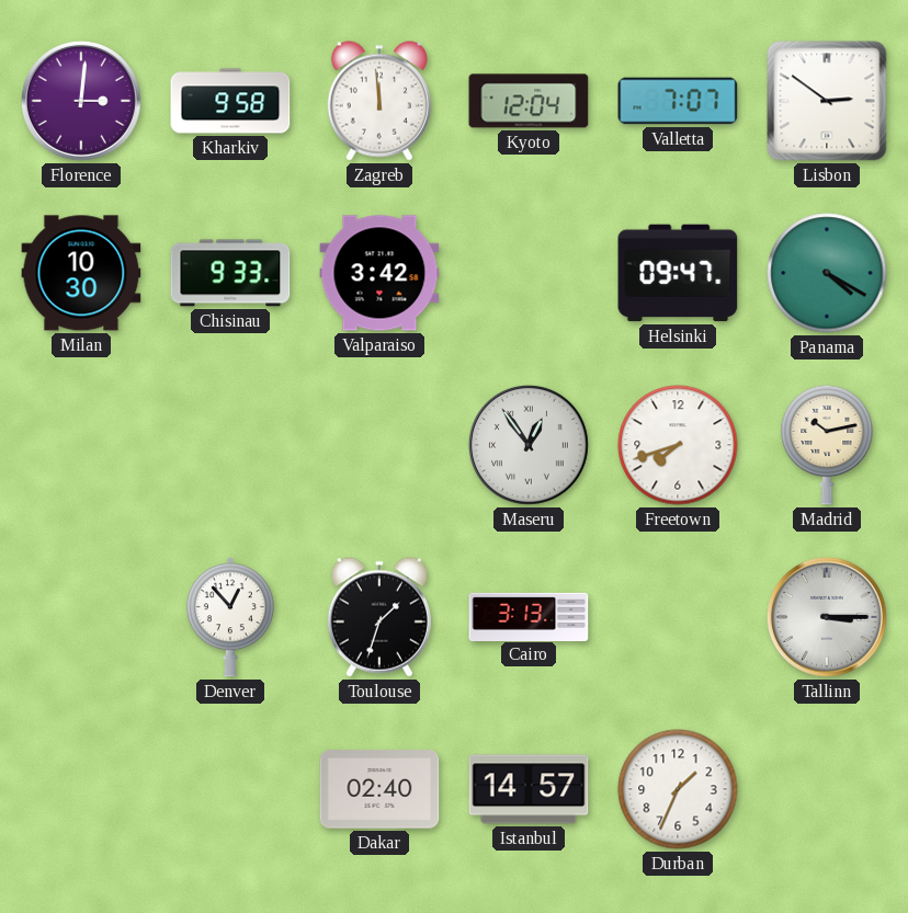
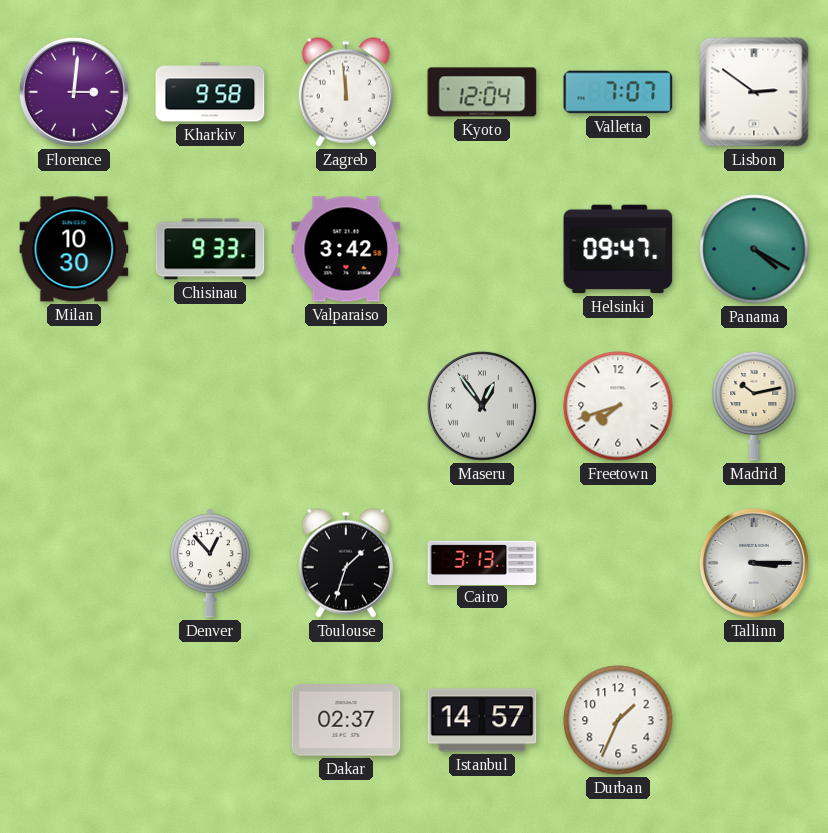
Dakar: 02:40 -> 02:37
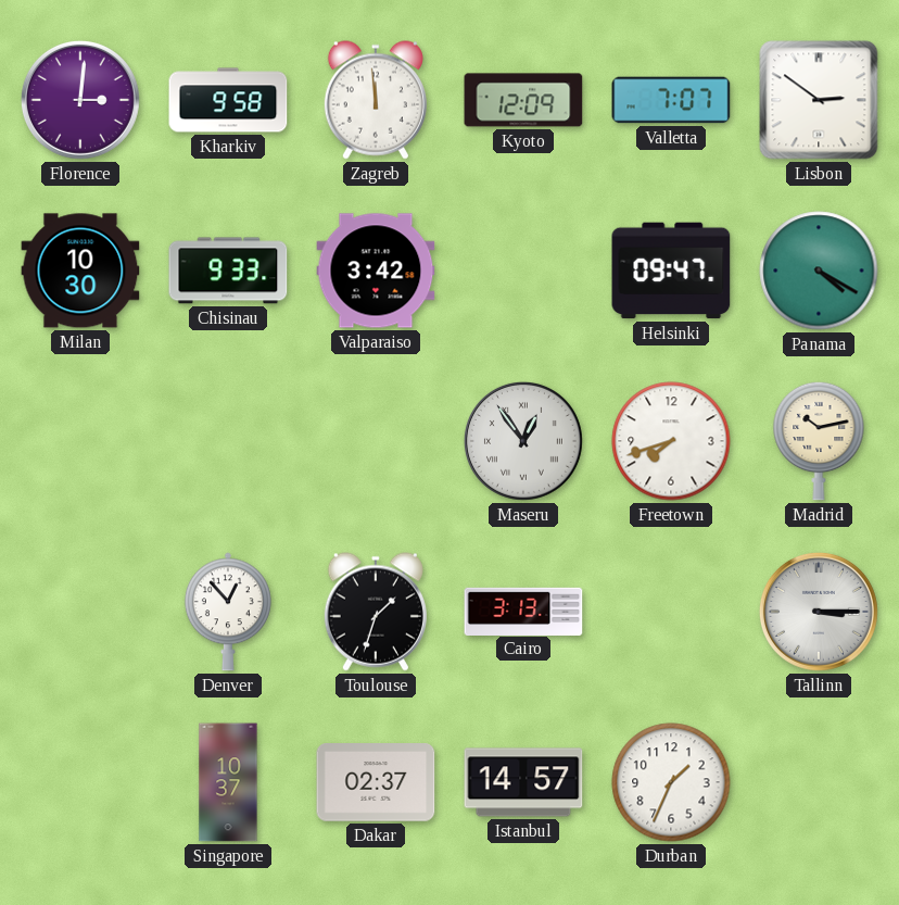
Kyoto: 12:04 -> 12:09
Singapore: none -> 10:37
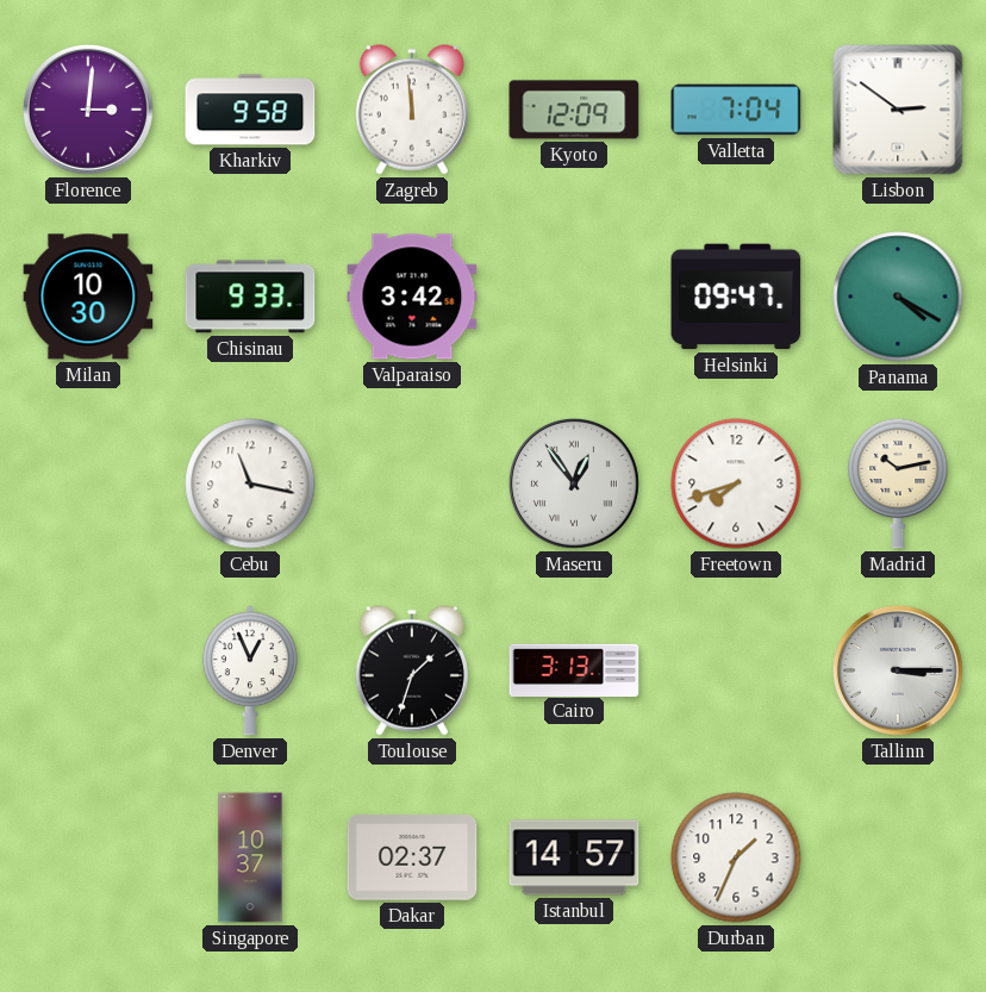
Valletta: 7:07 -> 7:04
Cebu: none -> 11:17
Denver: 12:53 -> 12:56
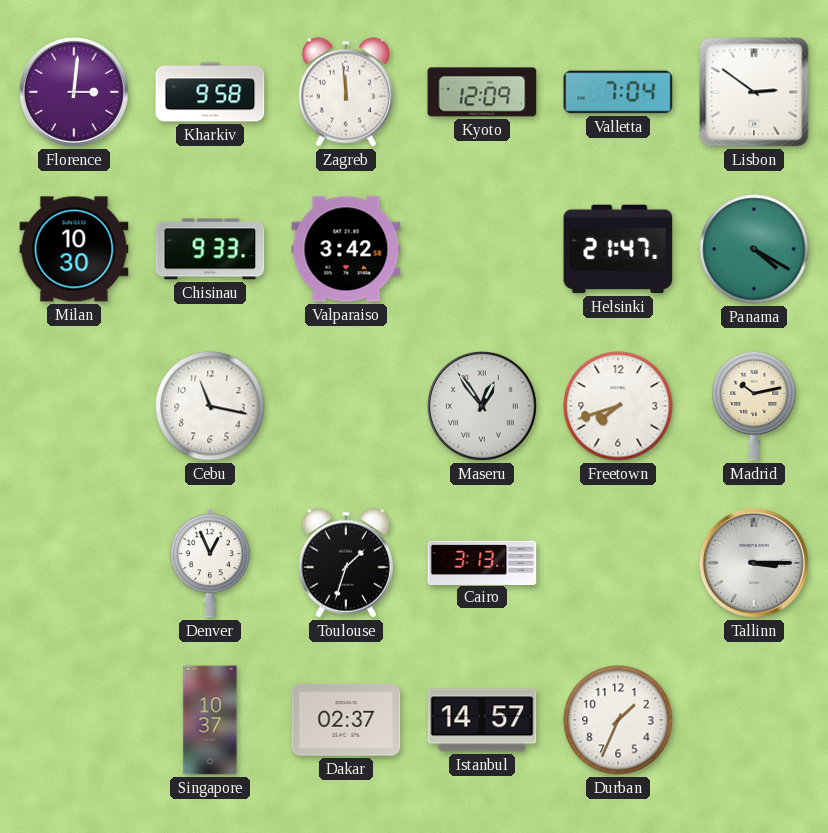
Helsinki: 09:47 -> 21:47
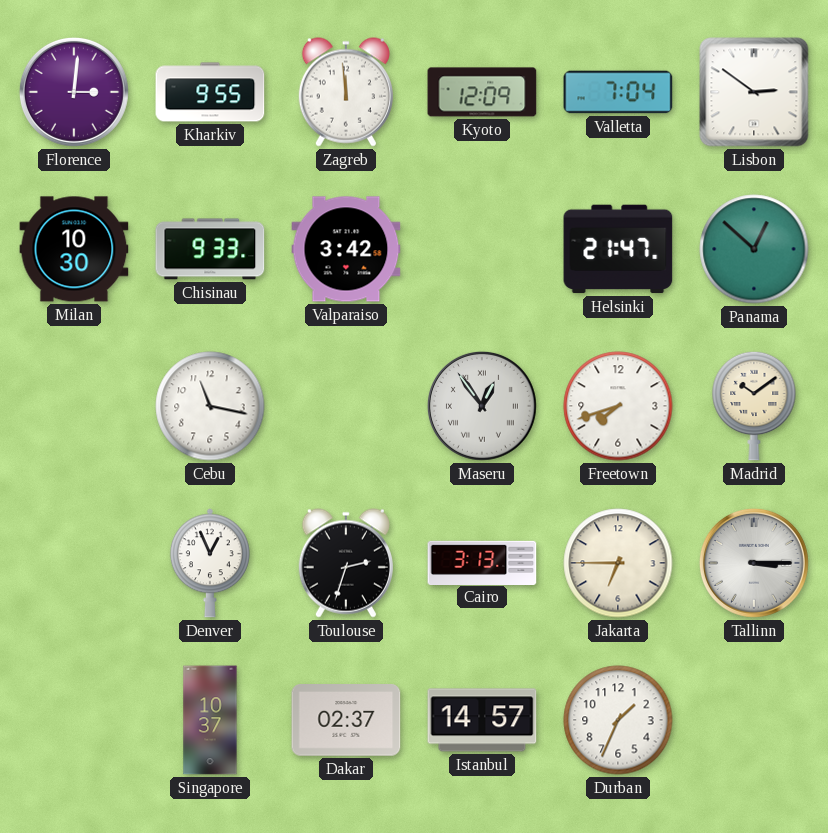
Kharkiv: 9:58 -> 9:55
Panama: 4:20 -> 12:52
Madrid: 10:13 -> 10:09
Toulouse: 1:33 -> 2:33
Jakarta: none -> 6:45
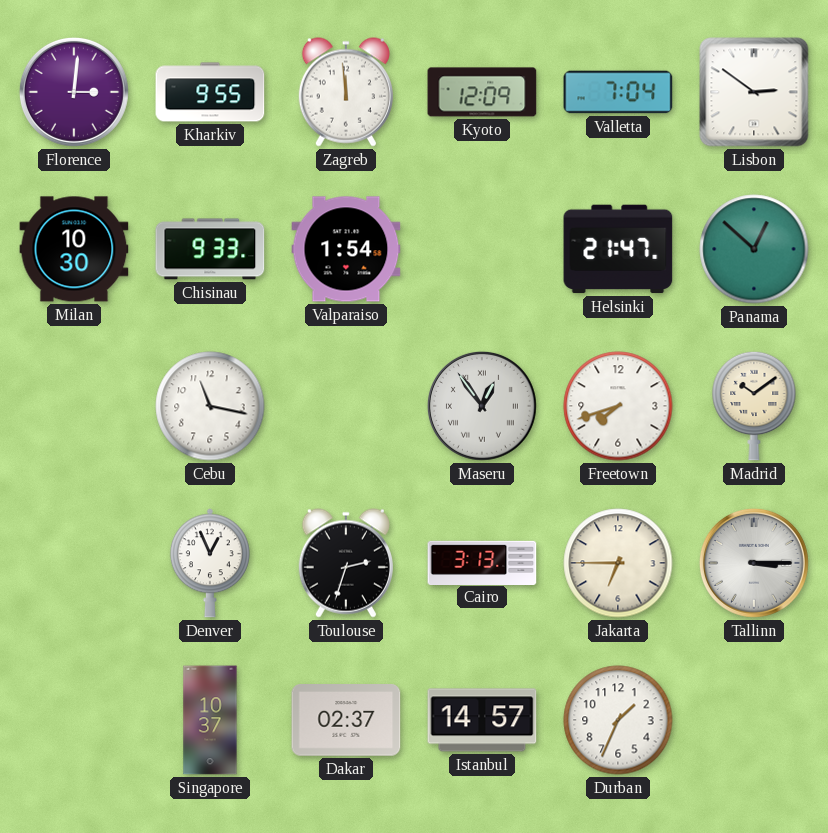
Valparaiso: 3:42 -> 1:54
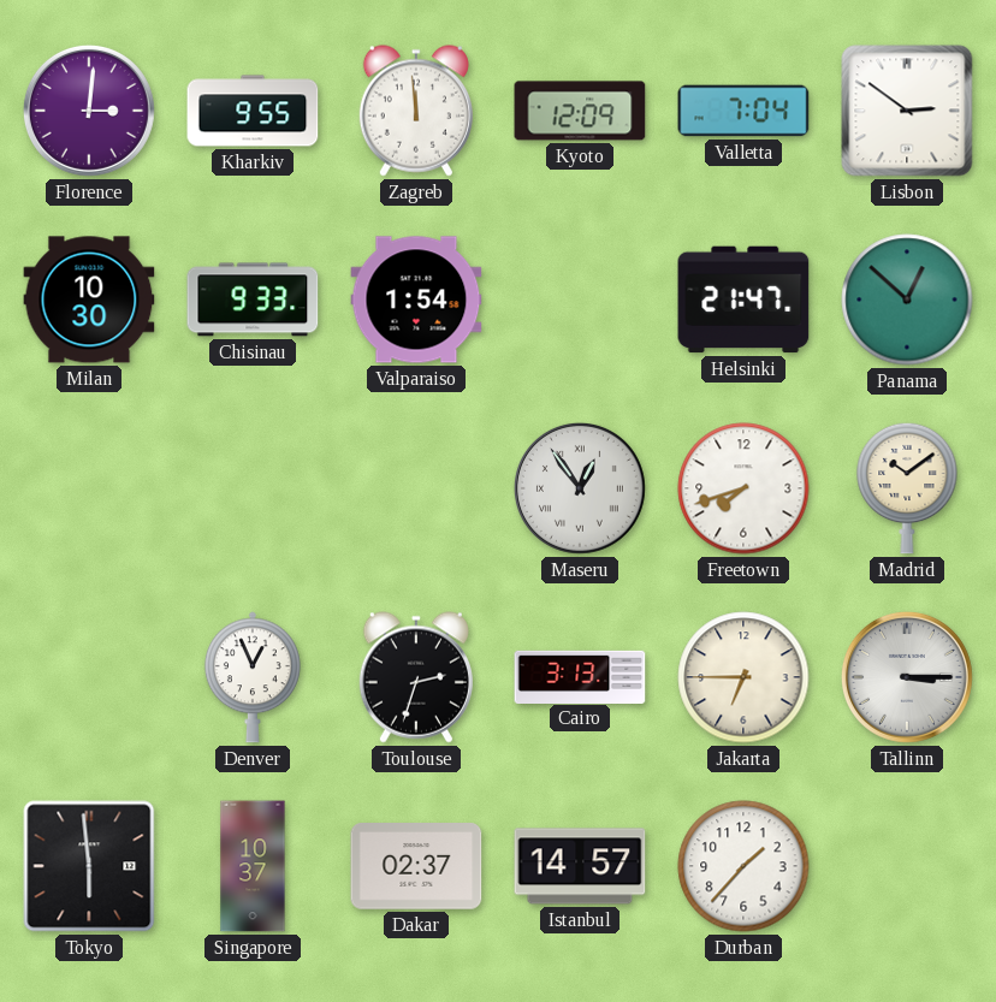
Cebu: 11:17 -> none
Tokyo: none -> 5:59
Durban: 1:34 -> 1:37
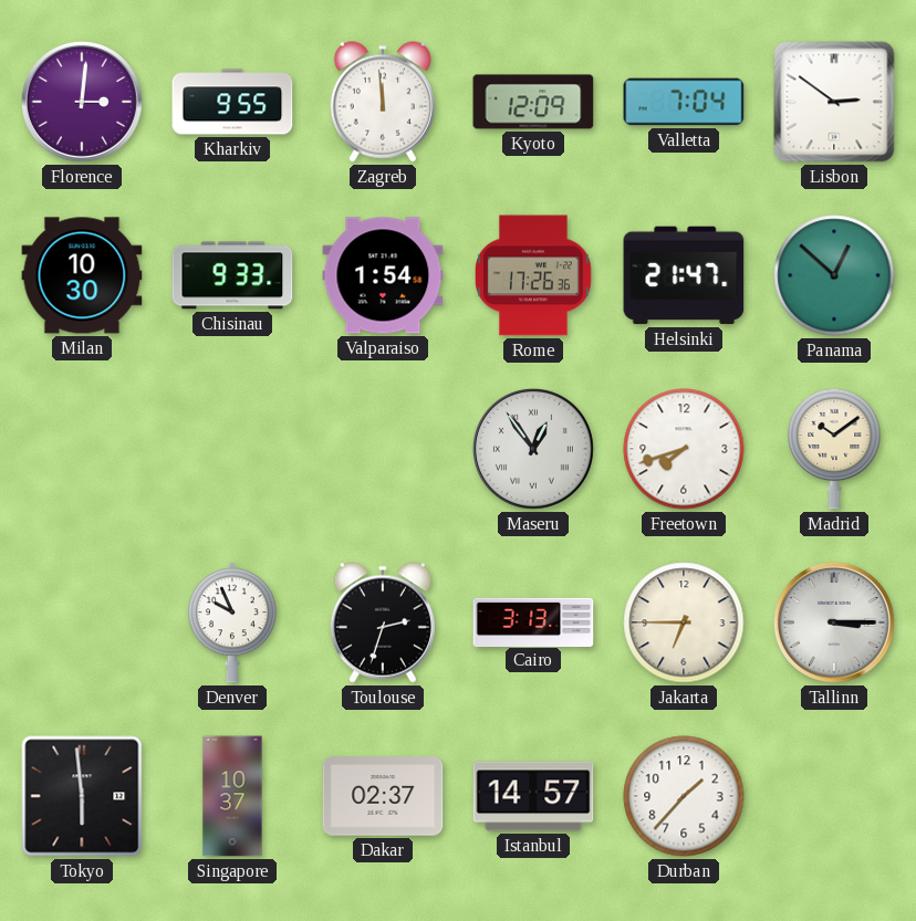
Rome: none -> 17:26
Denver: 12:56 -> 9:56
